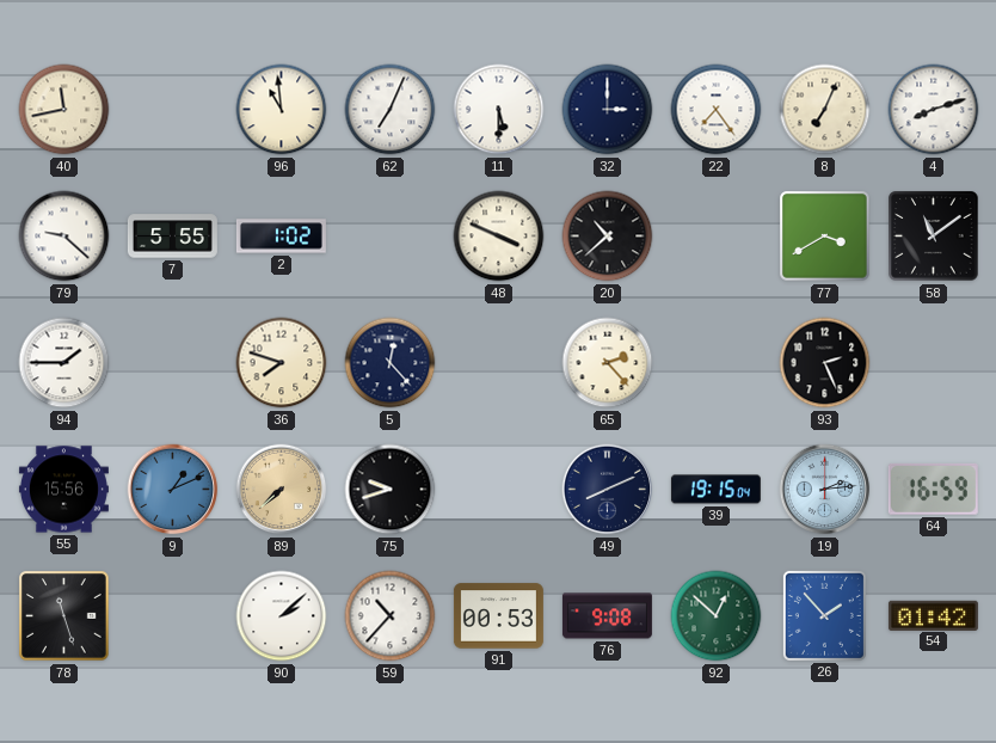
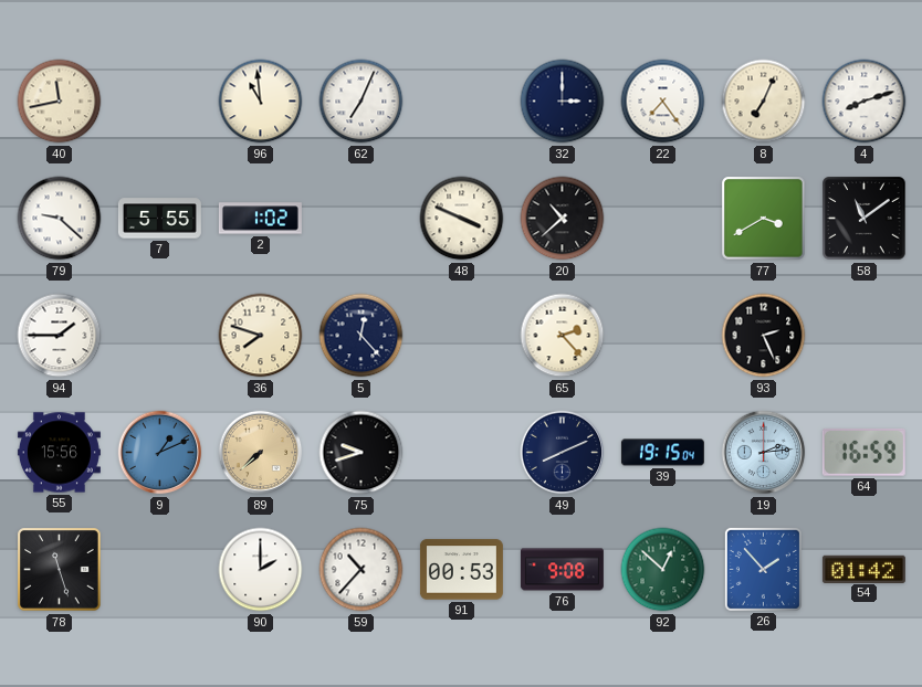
11: 5:30 -> none
90: 2:08 -> 2:00
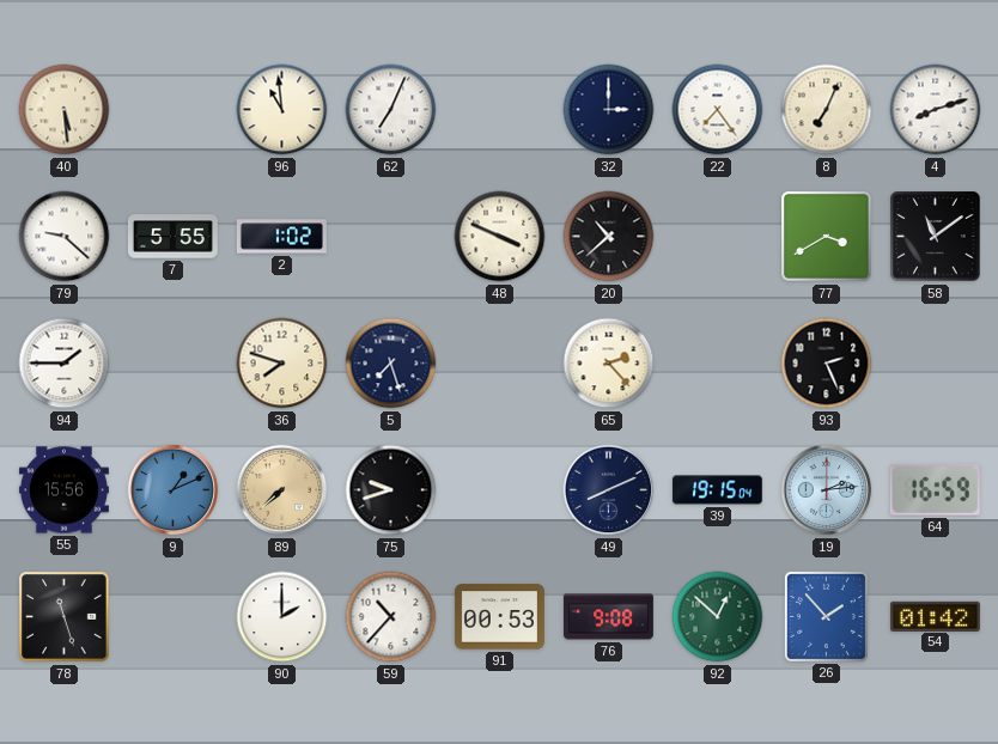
40: 11:43 -> 5:29
5: 12:23 -> 7:27
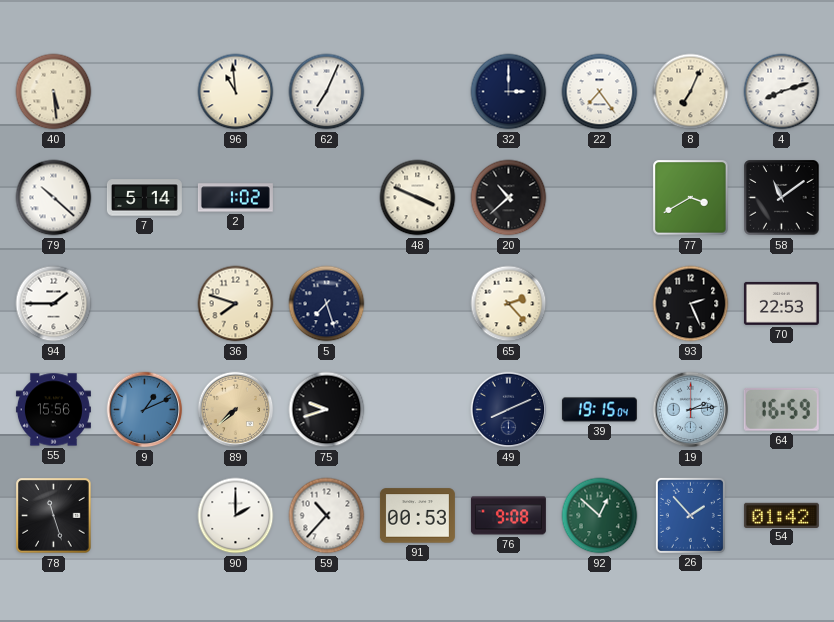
79: 9:22 -> 10:22
7: 5:55 -> 5:14
70: none -> 22:53
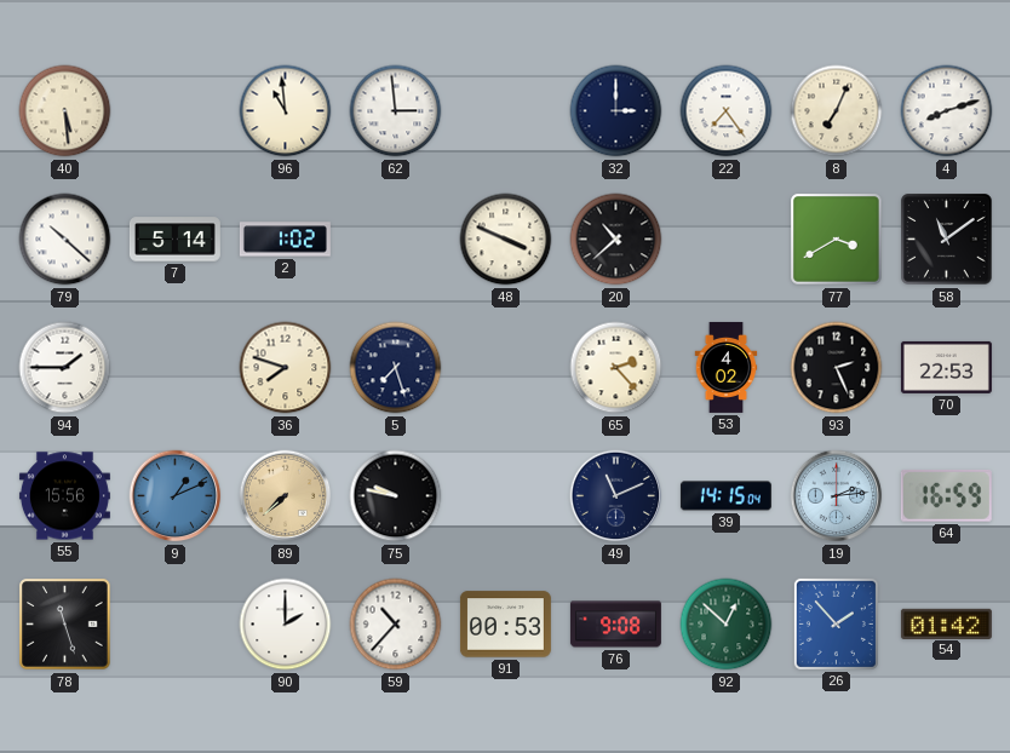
62: 7:04 -> 2:59
53: none -> 4:02
75: 9:42 -> 9:47
49: 8:11 -> 11:11
39: 19:15 -> 14:15
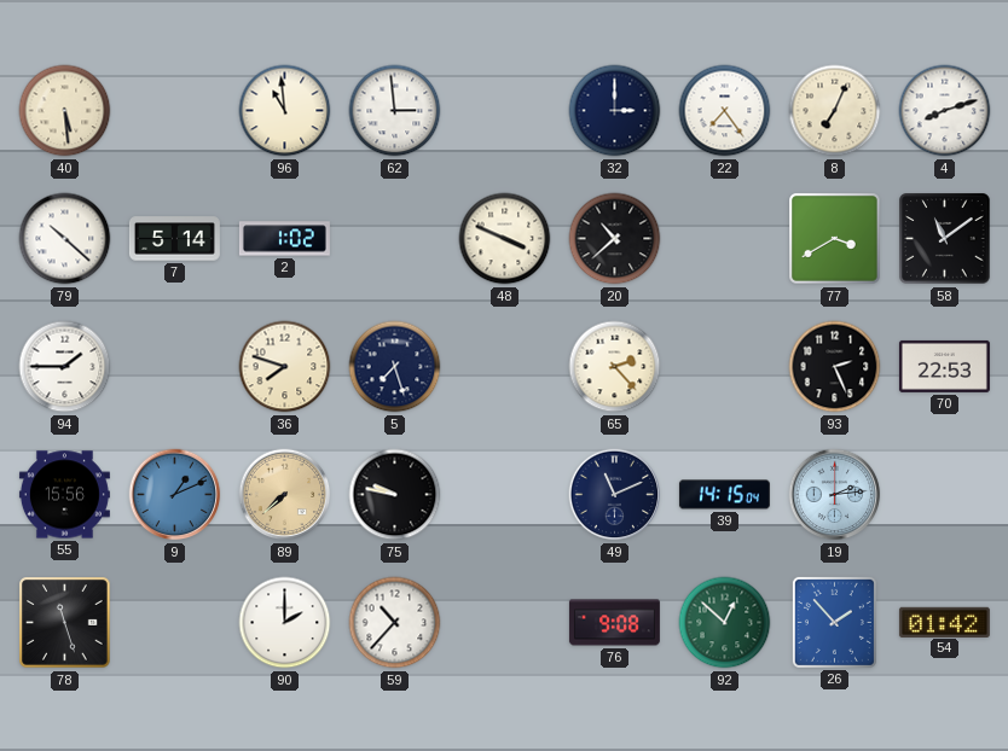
53: 4:02 -> none
64: 16:59 -> none
91: 00:53 -> none
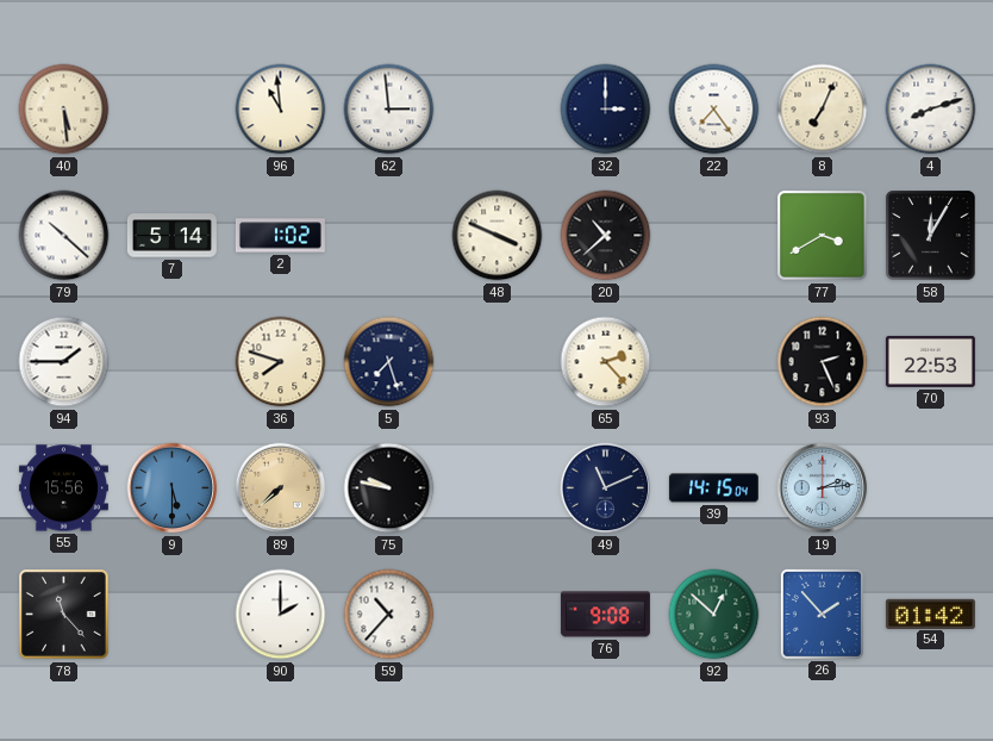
58: 11:09 -> 12:05
9: 1:11 -> 5:30
78: 11:27 -> 11:23
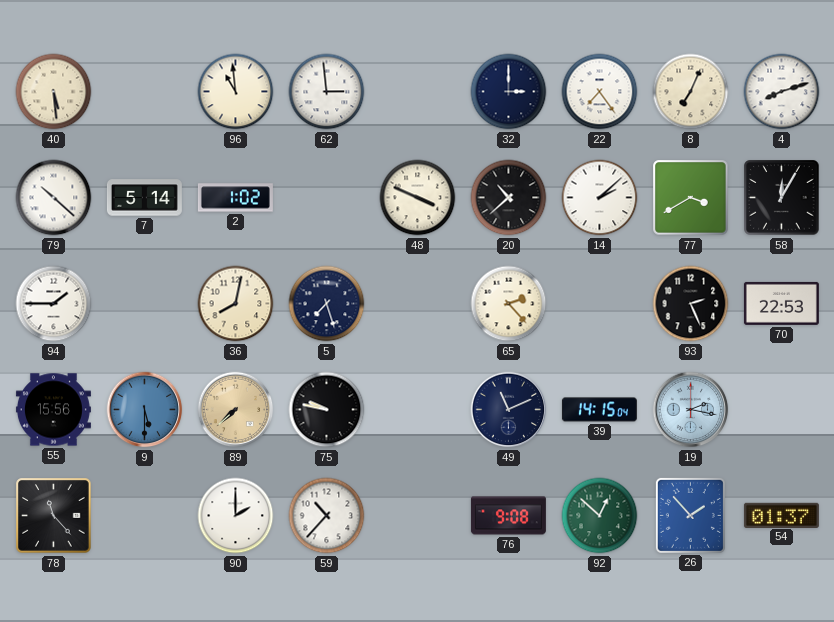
14: none -> 2:08
36: 7:48 -> 8:02
19: 2:14 -> 2:17
54: 01:42 -> 01:37
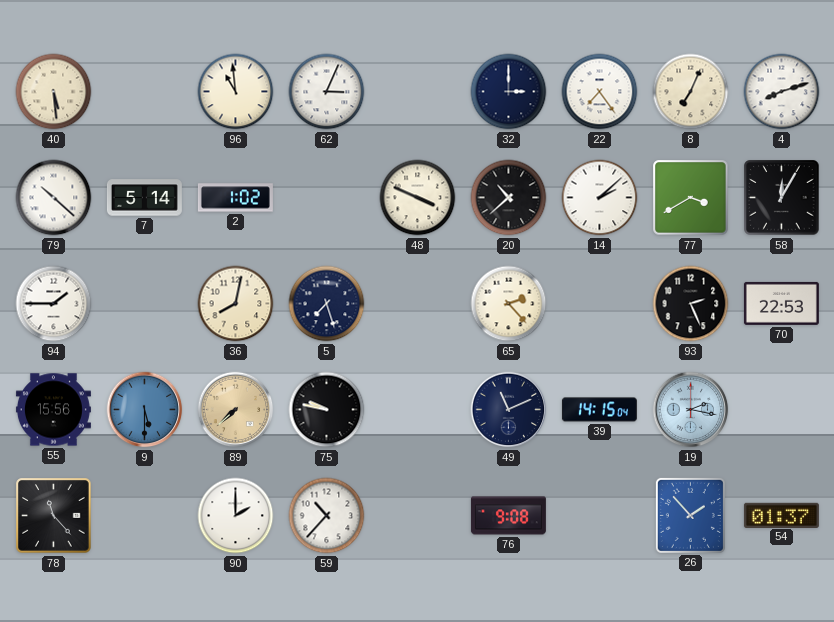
62: 2:59 -> 3:04
92: 12:52 -> none
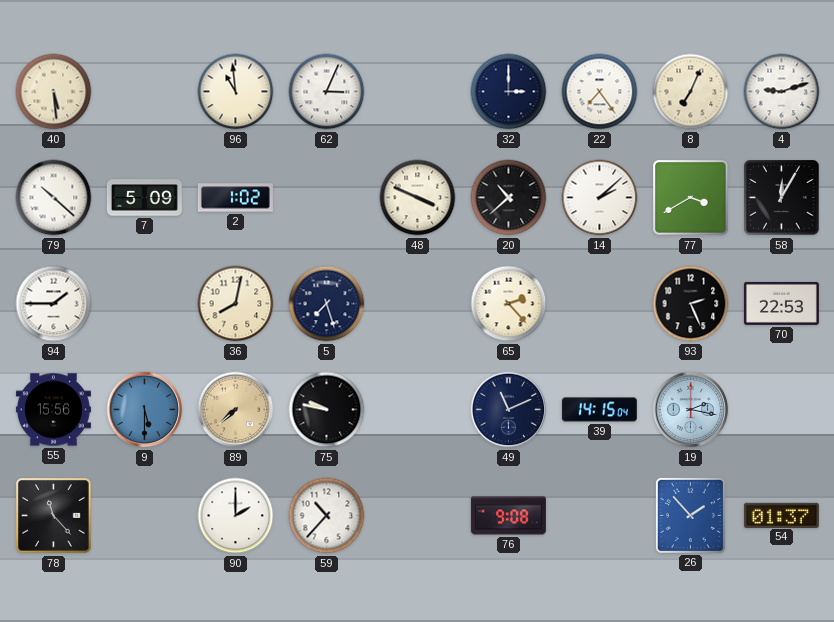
4: 8:12 -> 9:12
7: 5:14 -> 5:09
